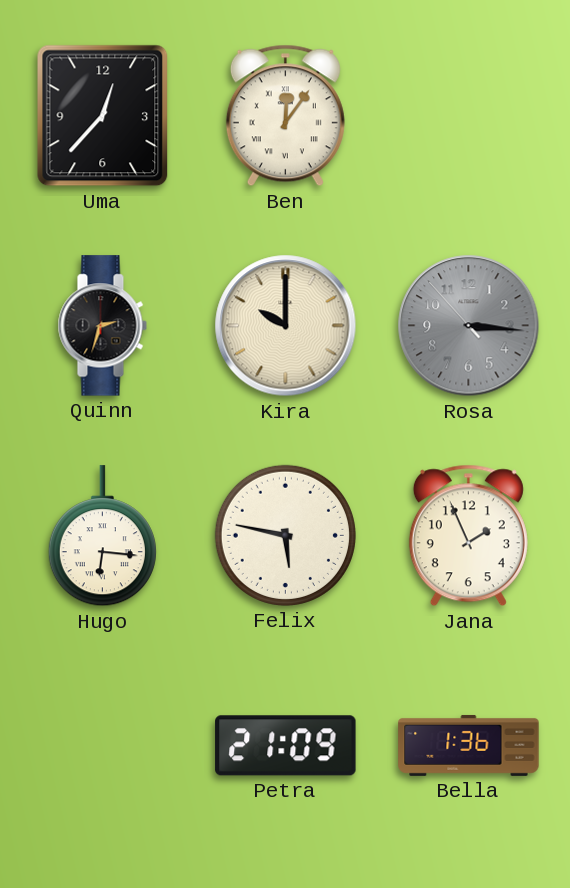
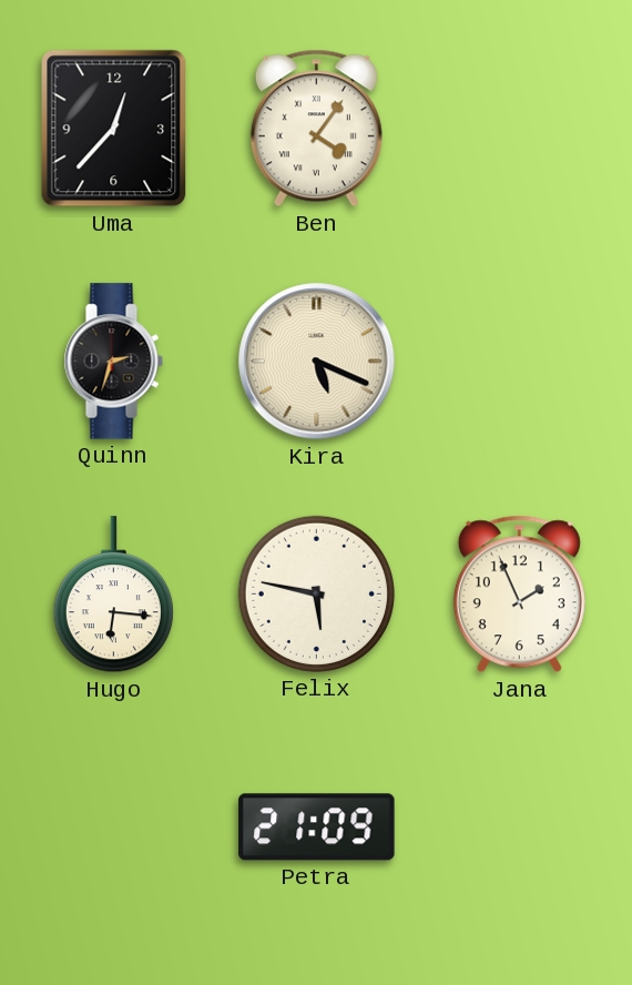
Ben: 12:06 -> 4:06
Kira: 10:00 -> 5:19
Rosa: 3:15 -> none
Bella: 1:36 -> none
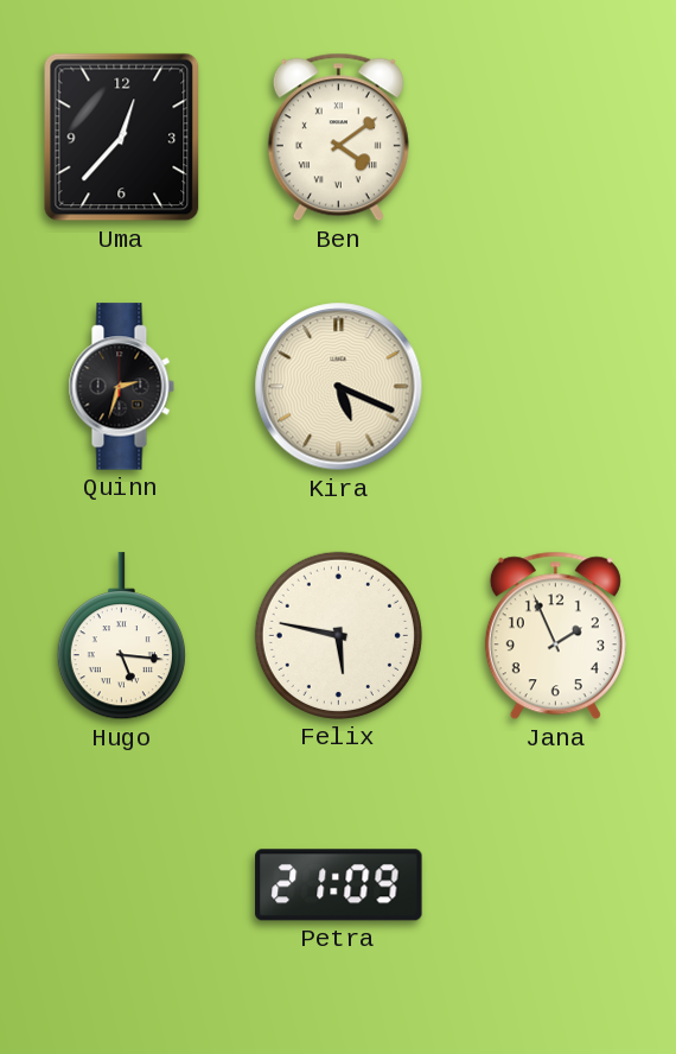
Ben: 4:06 -> 4:09
Hugo: 6:16 -> 5:16
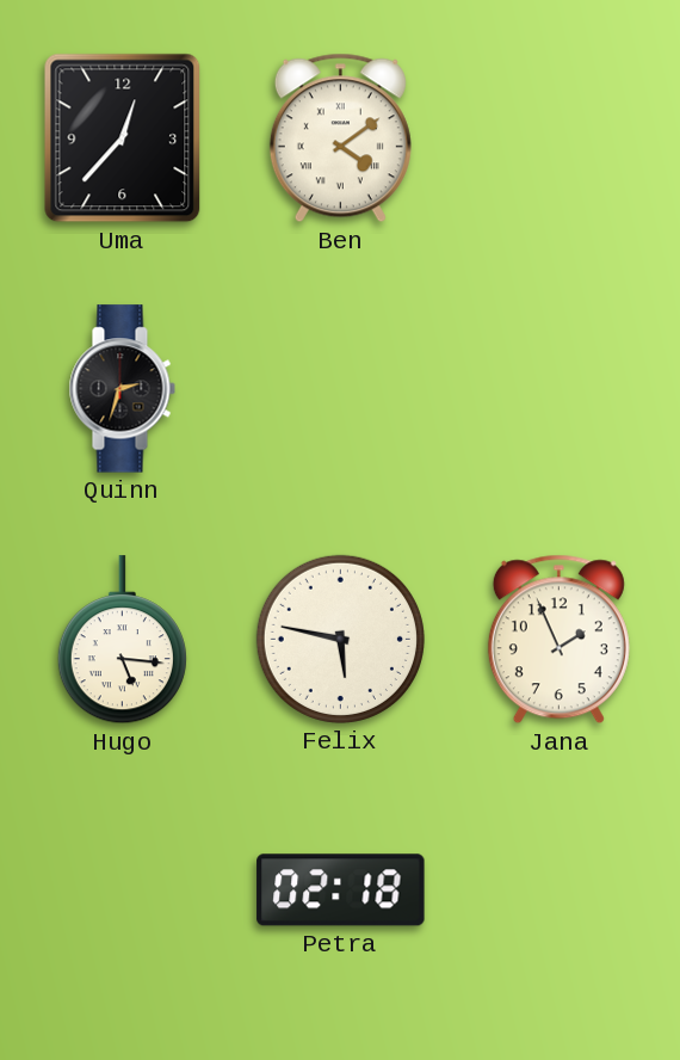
Kira: 5:19 -> none
Petra: 21:09 -> 02:18
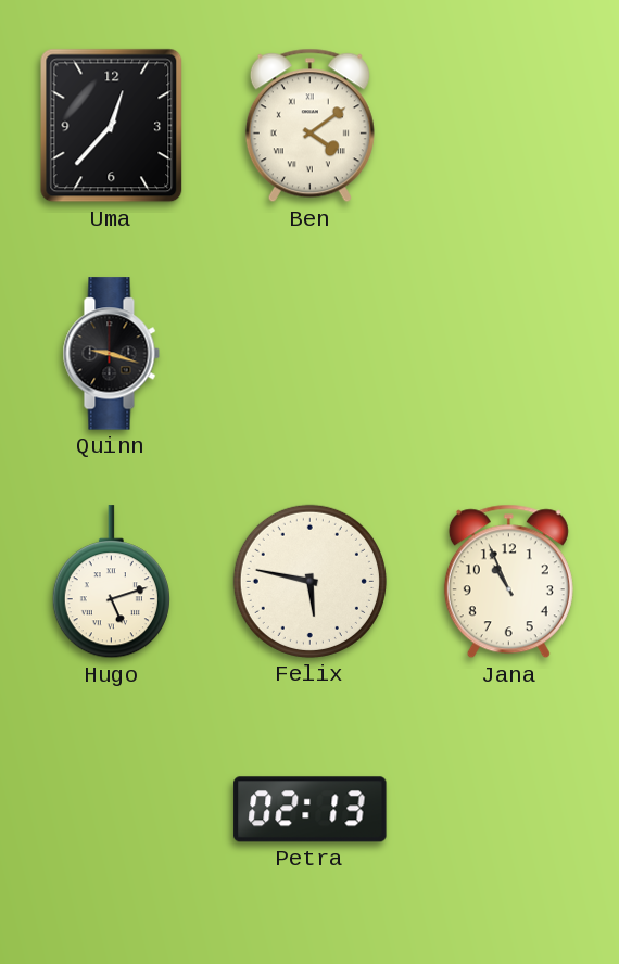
Quinn: 2:33 -> 9:18
Hugo: 5:16 -> 5:12
Jana: 1:56 -> 10:56
Petra: 02:18 -> 02:13
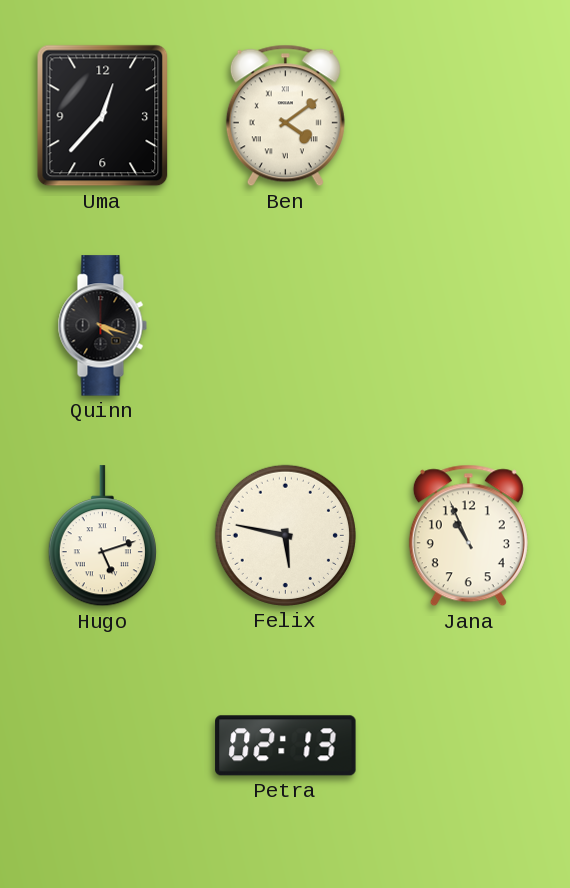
Quinn: 9:18 -> 4:18
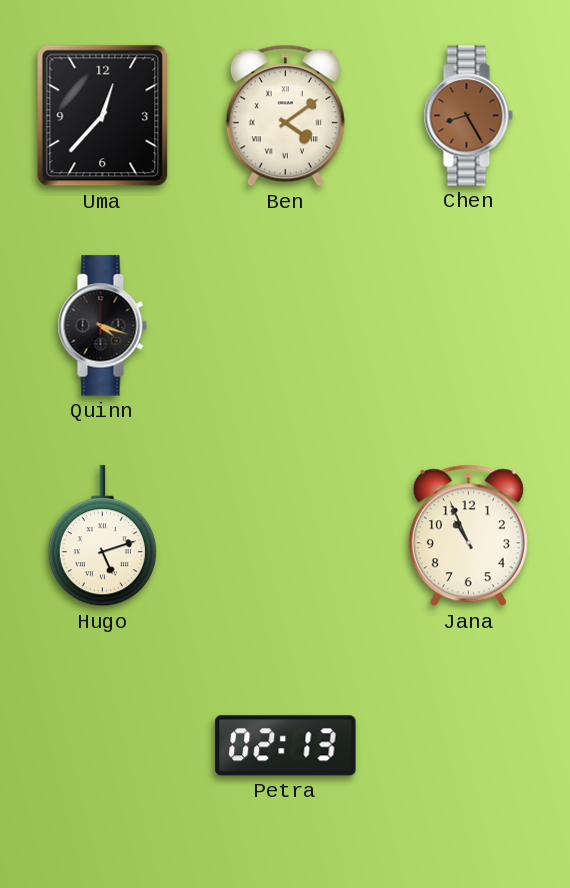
Chen: none -> 8:25
Felix: 5:47 -> none
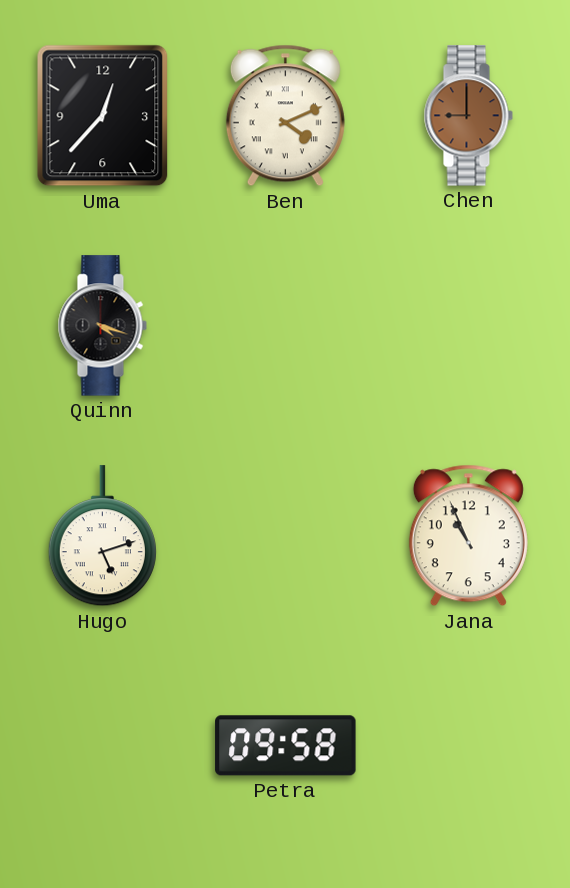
Ben: 4:09 -> 4:11
Chen: 8:25 -> 9:00
Petra: 02:13 -> 09:58
